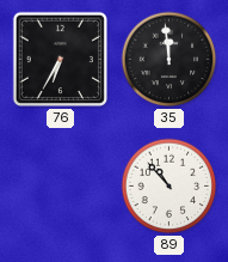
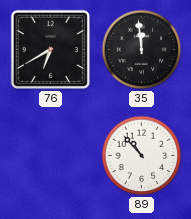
76: 6:35 -> 6:40
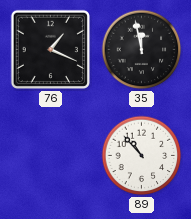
76: 6:40 -> 1:19
35: 11:59 -> 11:58
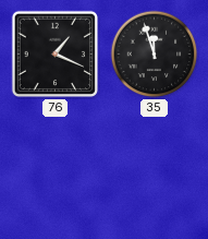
35: 11:58 -> 11:57
89: 10:53 -> none
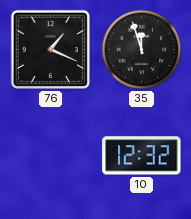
10: none -> 12:32
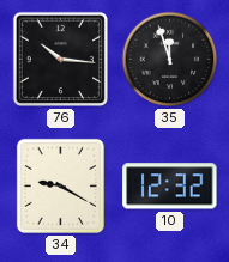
76: 1:19 -> 10:16
34: none -> 9:20
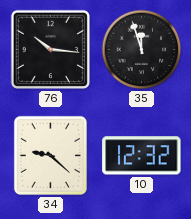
34: 9:20 -> 9:22
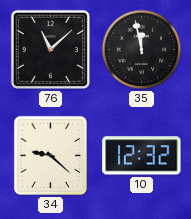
76: 10:16 -> 11:08
35: 11:57 -> 11:58
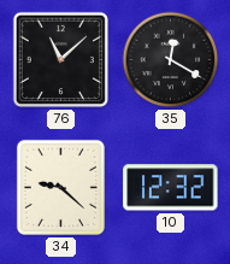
35: 11:58 -> 12:20
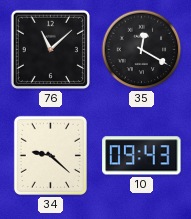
10: 12:32 -> 09:43
